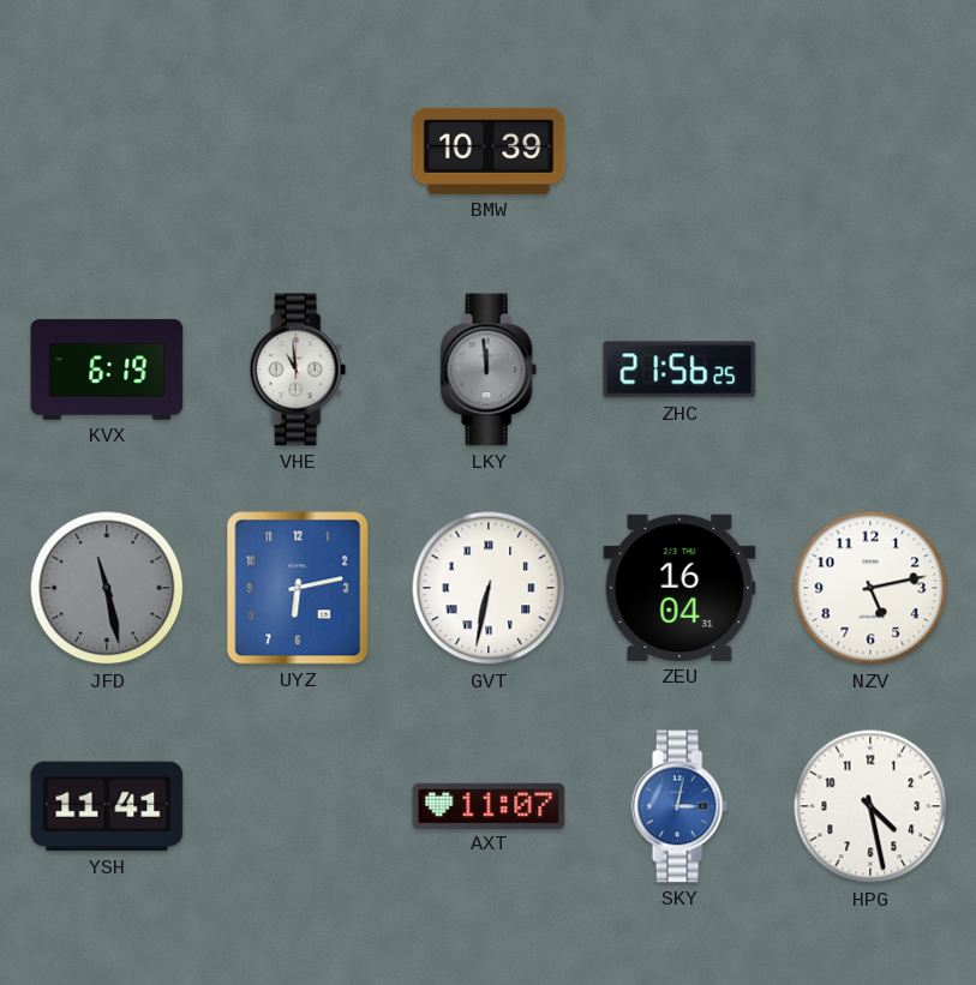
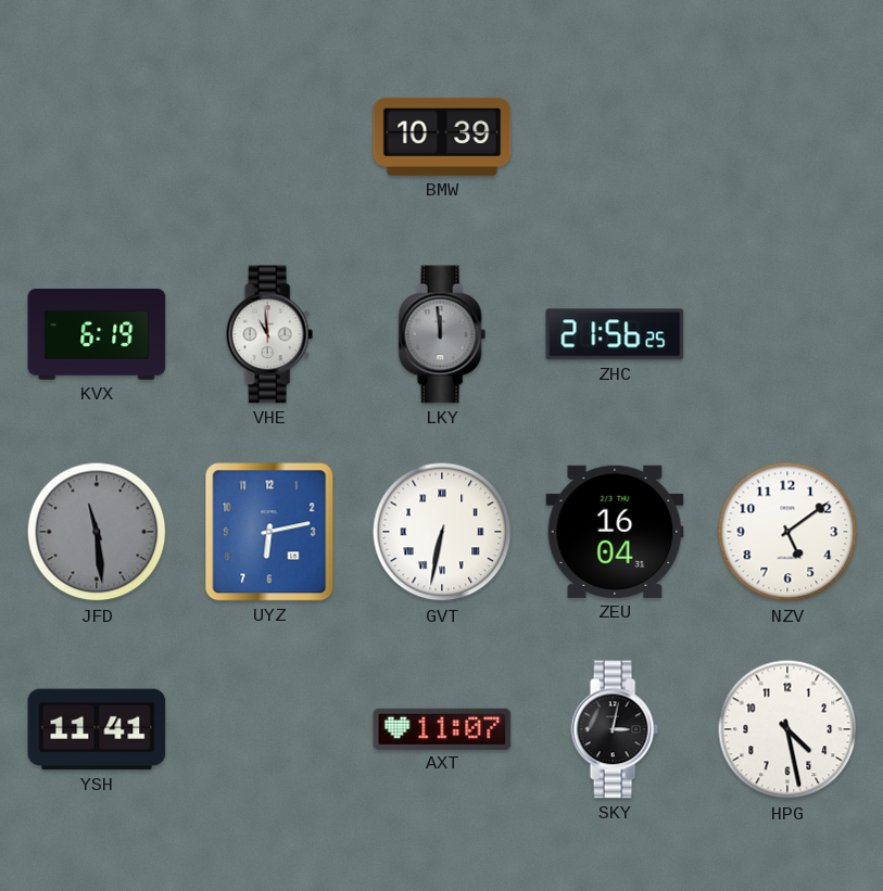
JFD: 11:28 -> 11:29
NZV: 5:13 -> 5:09
SKY dial: blue -> black
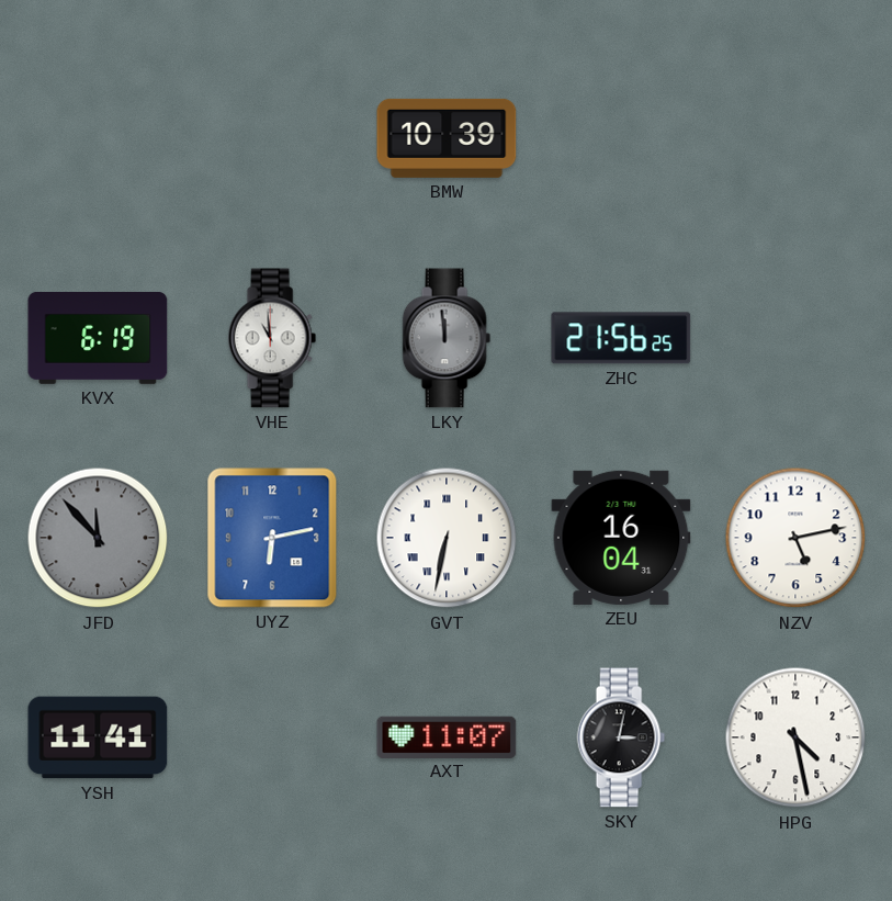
JFD: 11:29 -> 11:53
NZV: 5:09 -> 5:13
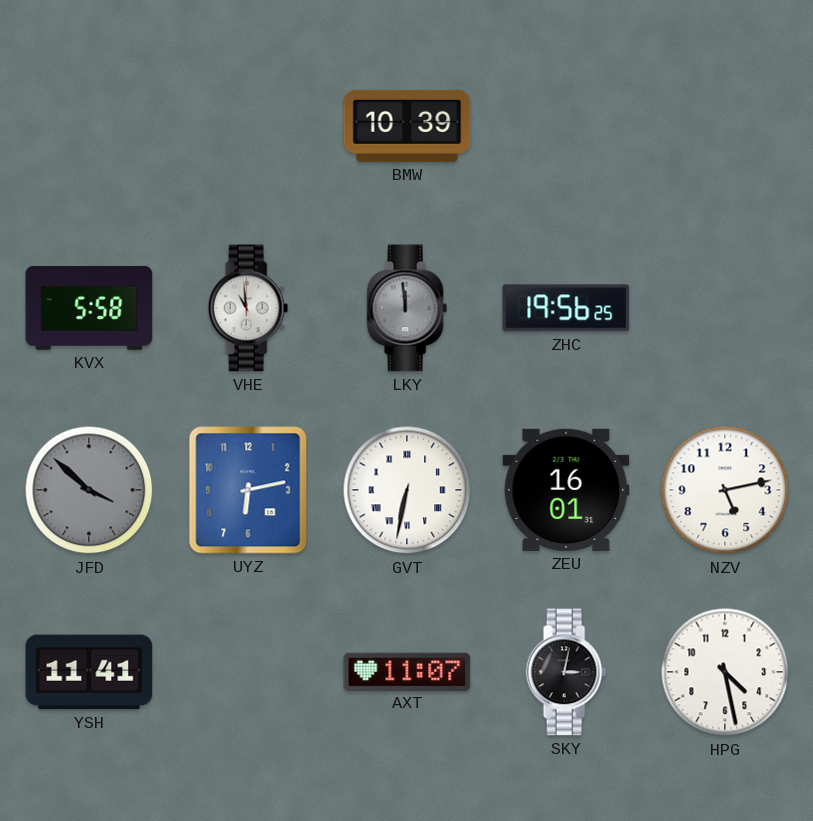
KVX: 6:19 -> 5:58
ZHC: 21:56 -> 19:56
JFD: 11:53 -> 3:52
ZEU: 16:04 -> 16:01
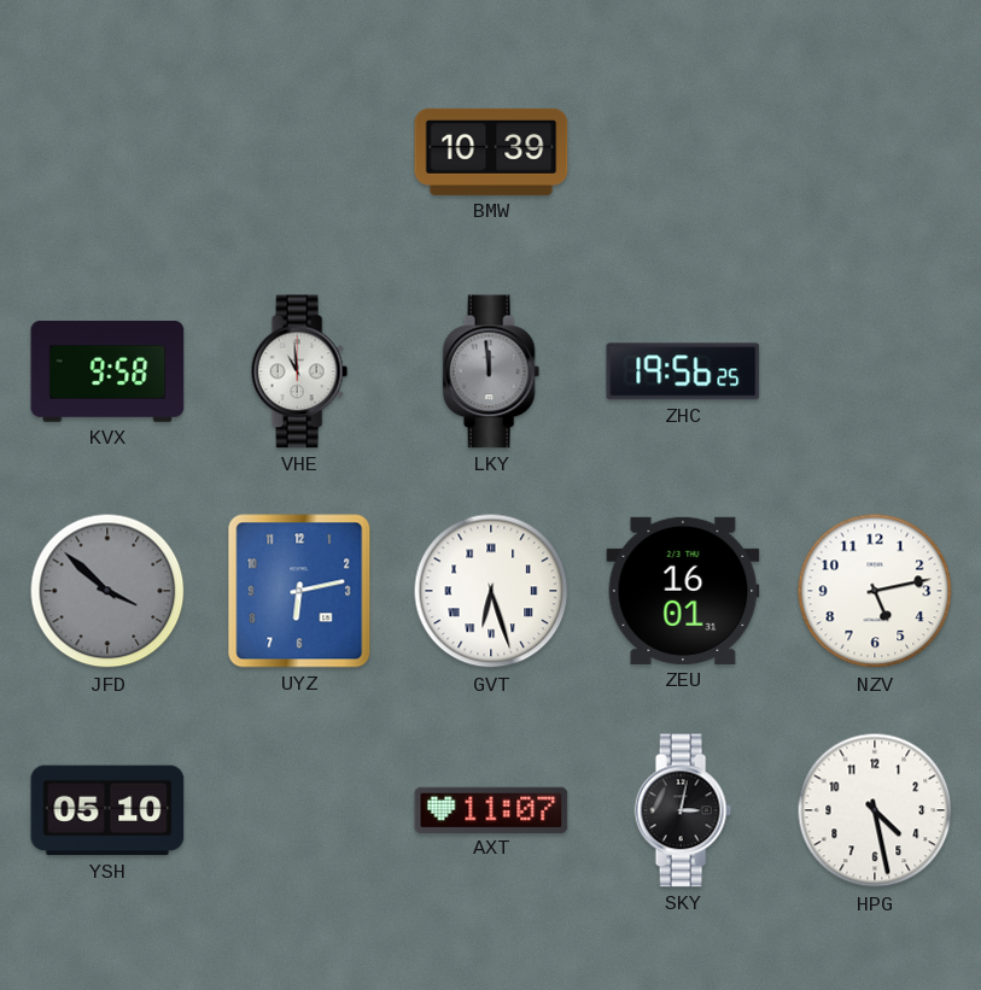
KVX: 5:58 -> 9:58
GVT: 6:32 -> 6:27
YSH: 11:41 -> 05:10
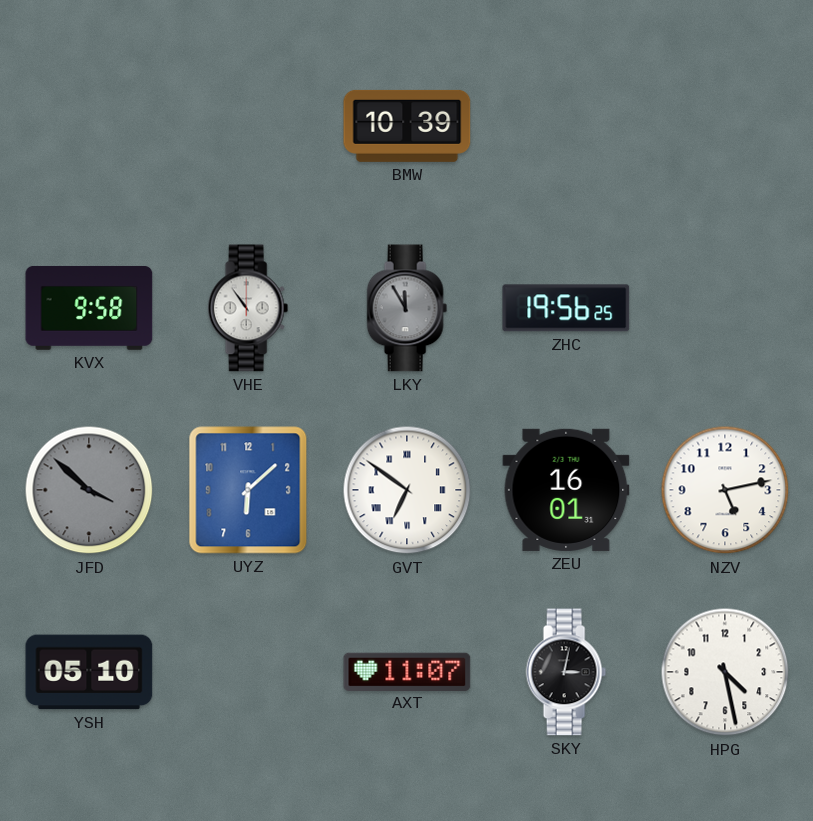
VHE: 10:59 -> 10:54
LKY: 11:59 -> 11:55
UYZ: 6:13 -> 6:08
GVT: 6:27 -> 6:51
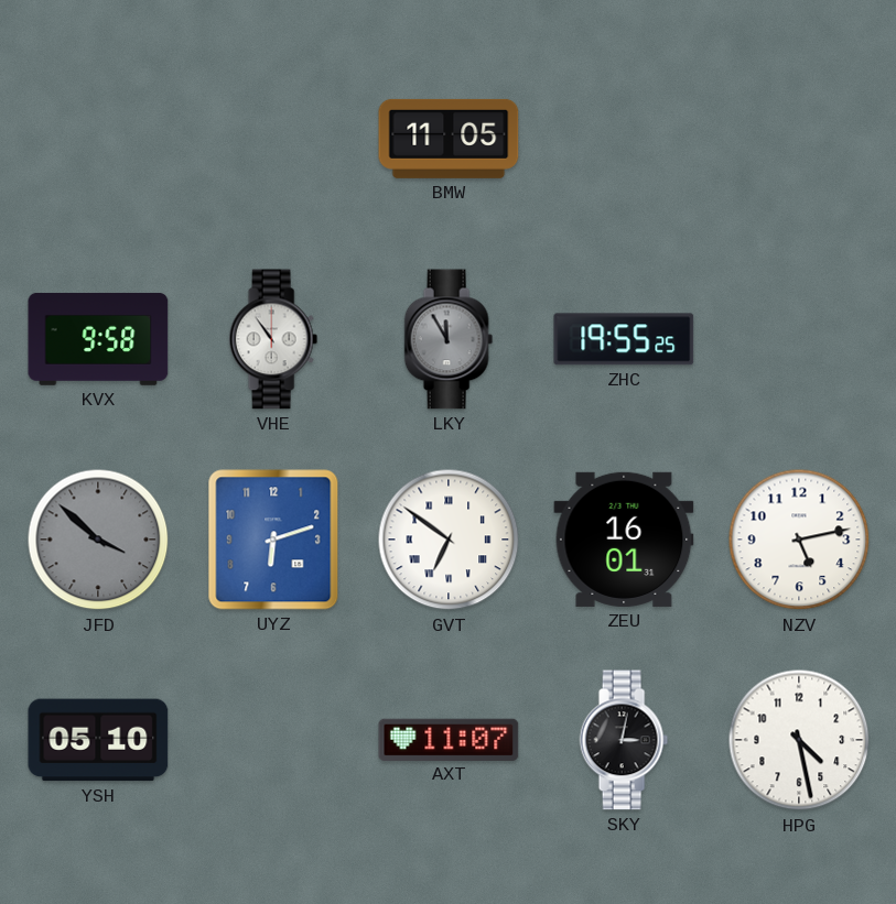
BMW: 10:39 -> 11:05
ZHC: 19:56 -> 19:55
UYZ: 6:08 -> 6:12
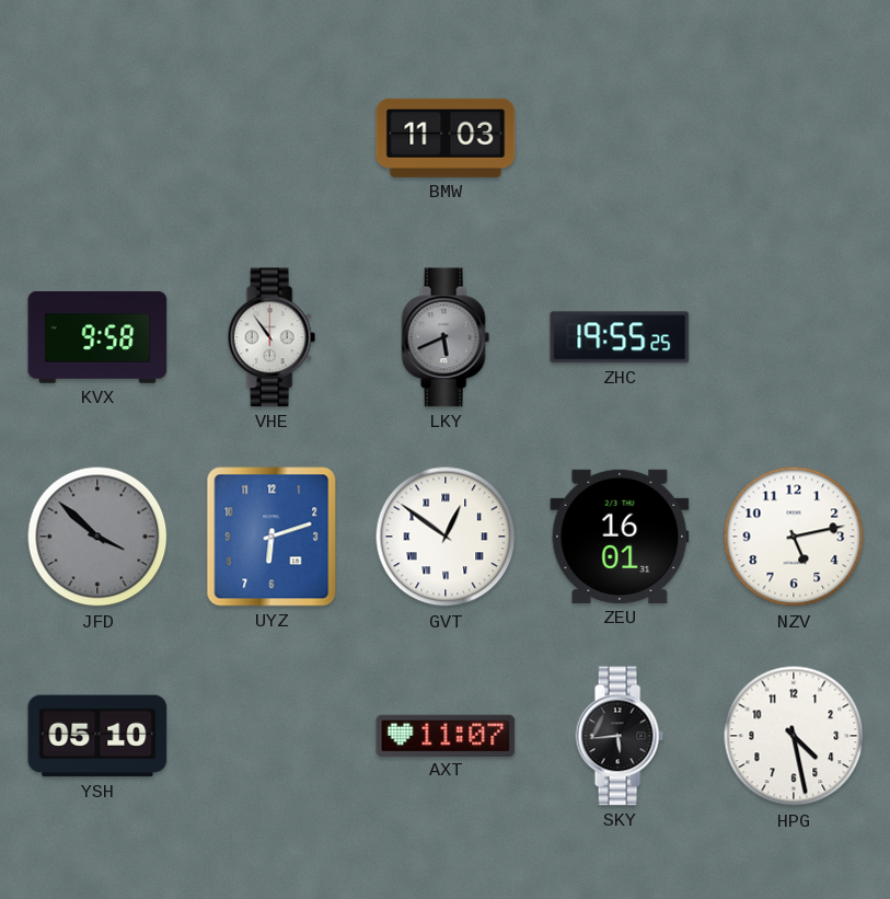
BMW: 11:05 -> 11:03
LKY: 11:55 -> 5:41
GVT: 6:51 -> 12:51
SKY: 3:02 -> 5:44
